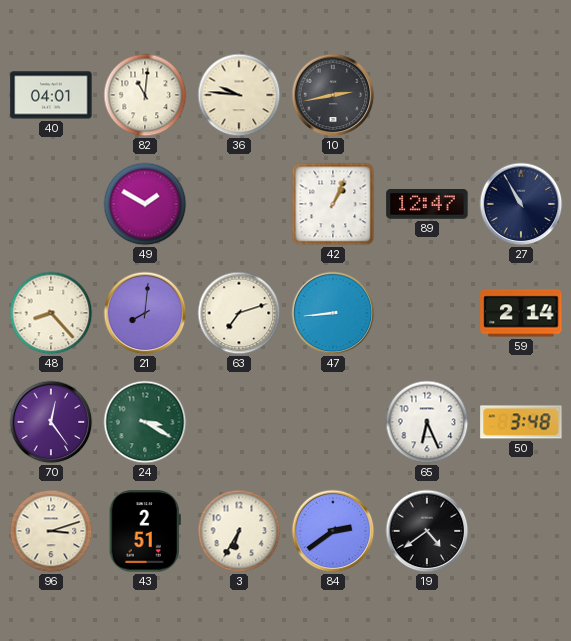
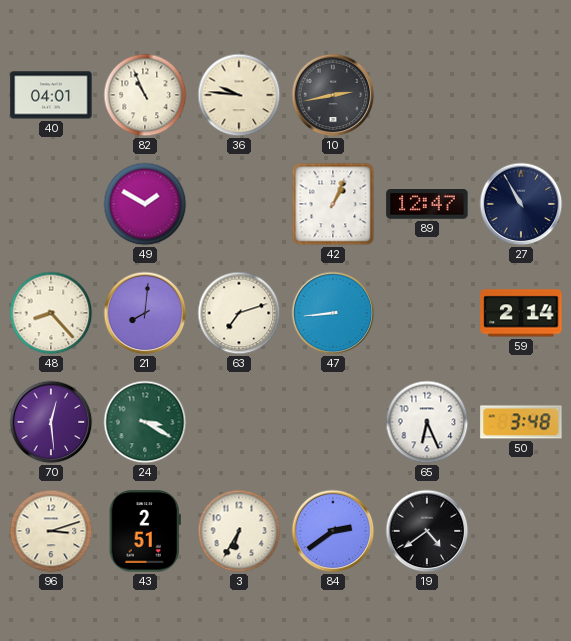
82: 11:01 -> 10:56
70: 12:24 -> 12:29
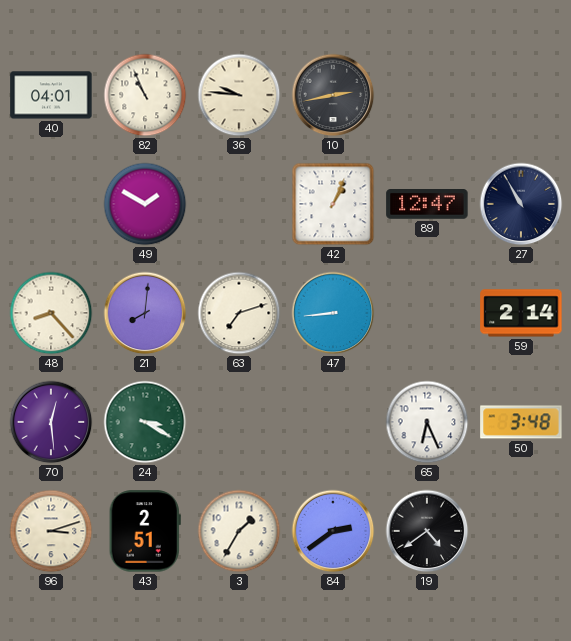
3: 6:35 -> 1:35
